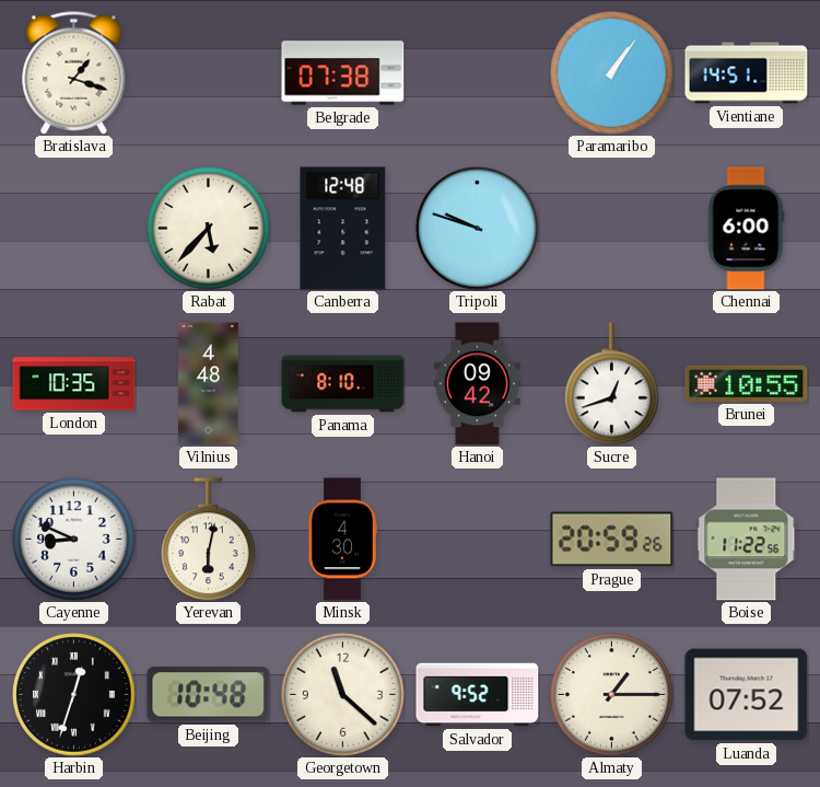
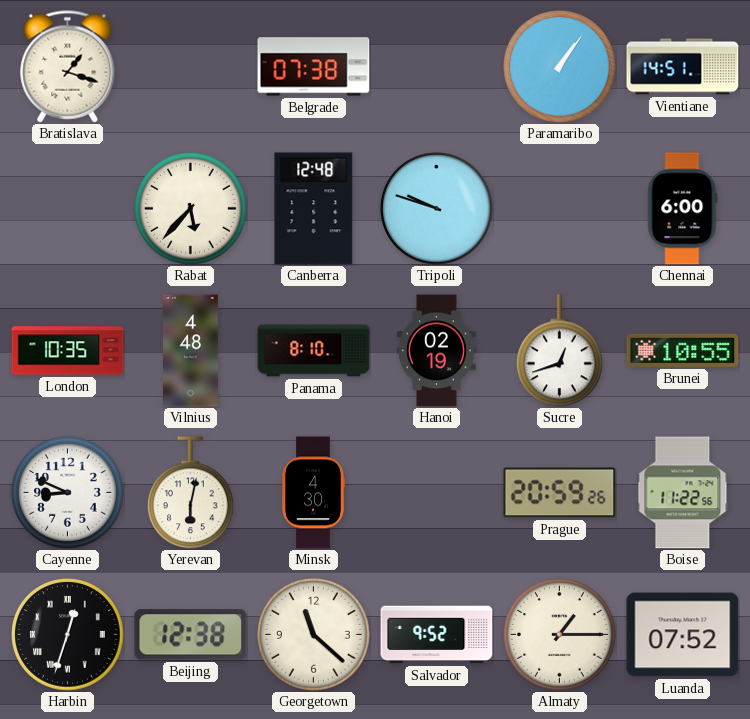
Hanoi: 09:42 -> 02:19
Beijing: 10:48 -> 12:38
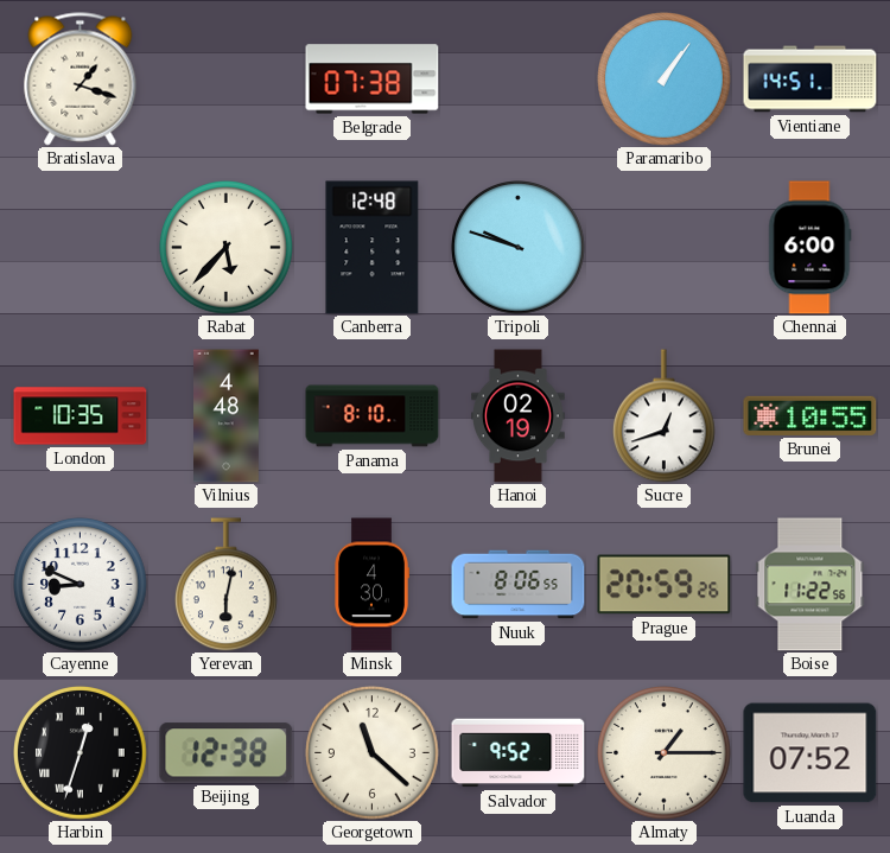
Nuuk: none -> 8:06
